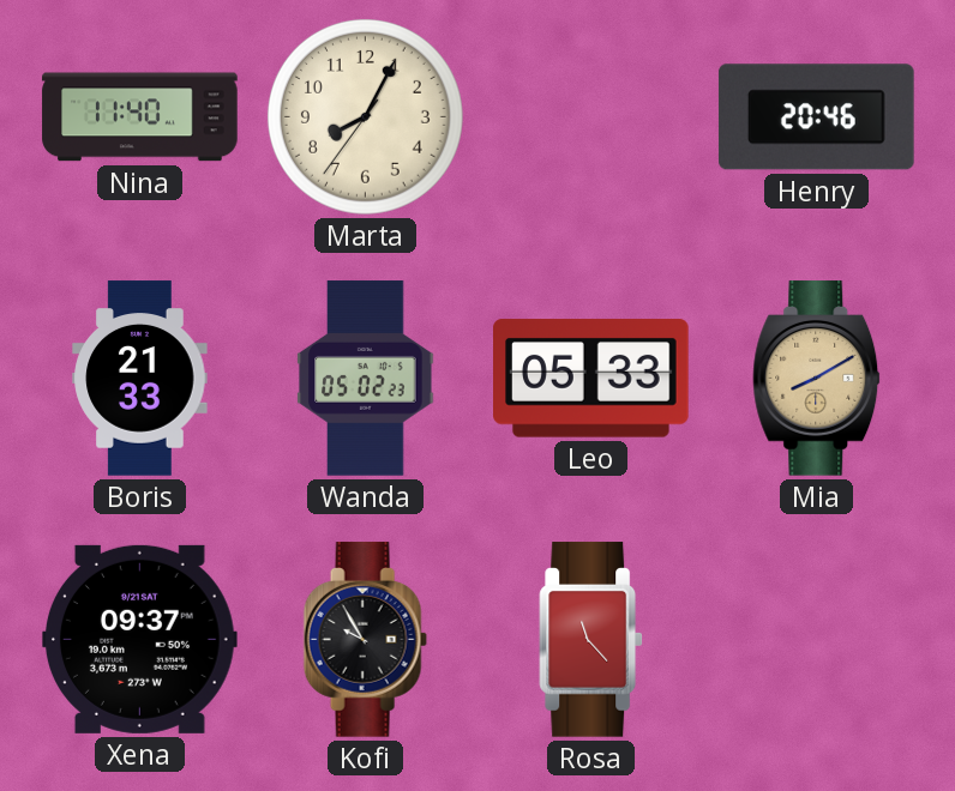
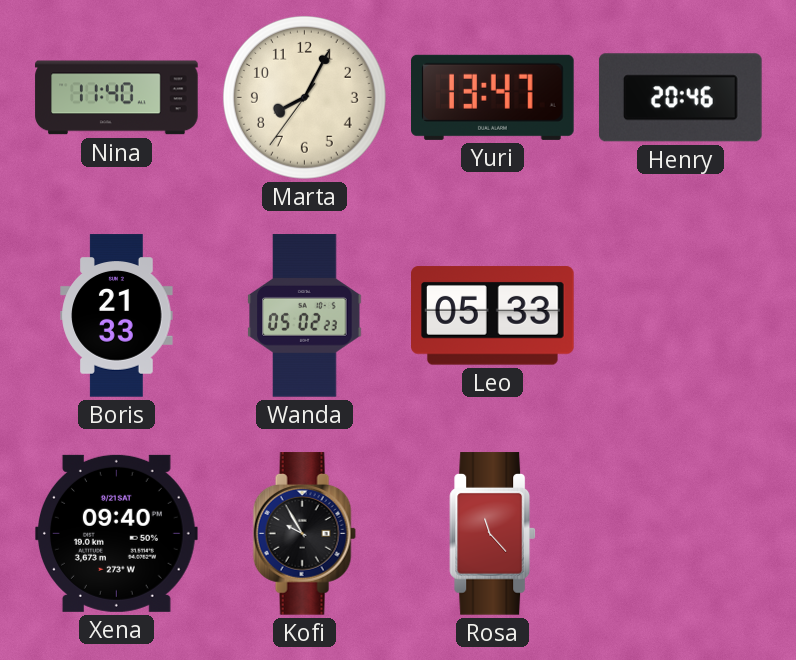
Yuri: none -> 13:47
Mia: 8:10 -> none
Xena: 09:37 -> 09:40
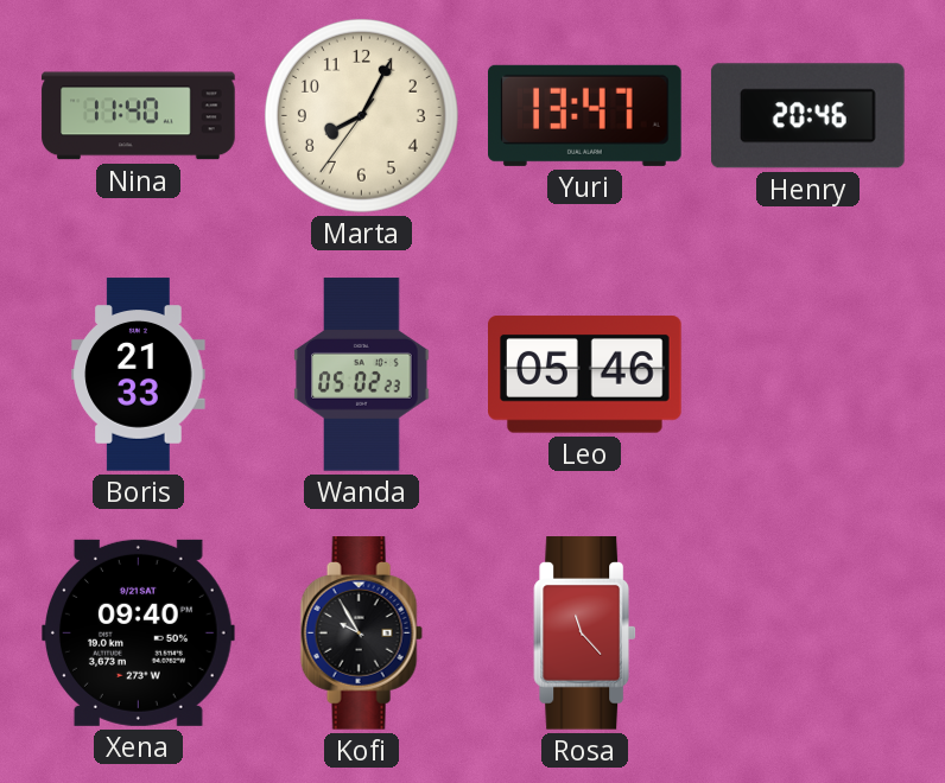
Leo: 05:33 -> 05:46
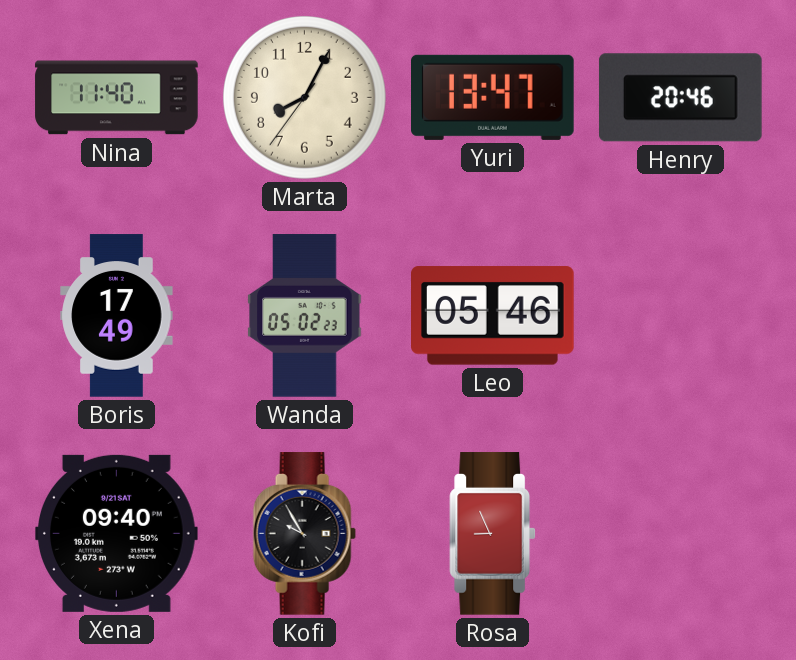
Boris: 21:33 -> 17:49
Rosa: 11:23 -> 8:56
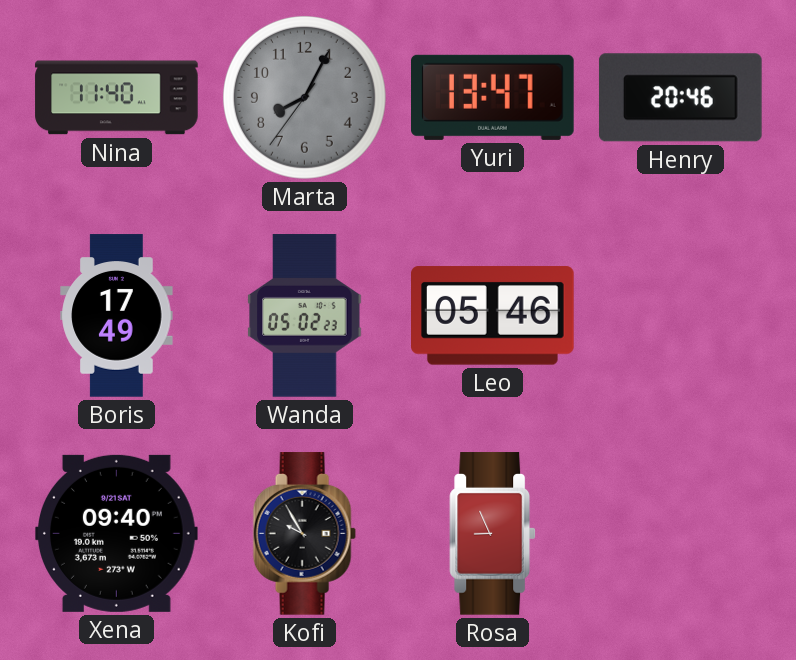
Marta dial: cream -> grey
